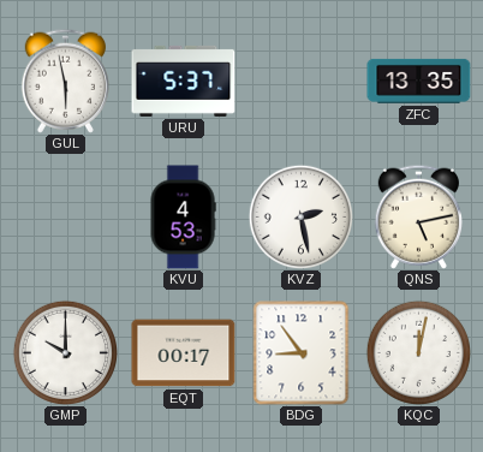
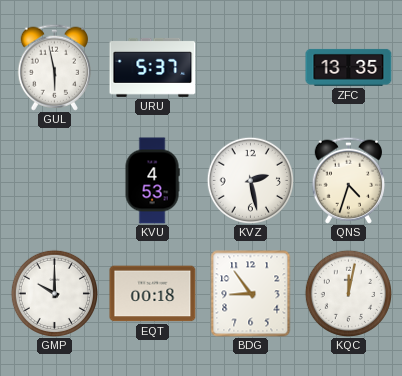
QNS: 5:13 -> 4:33
EQT: 00:17 -> 00:18
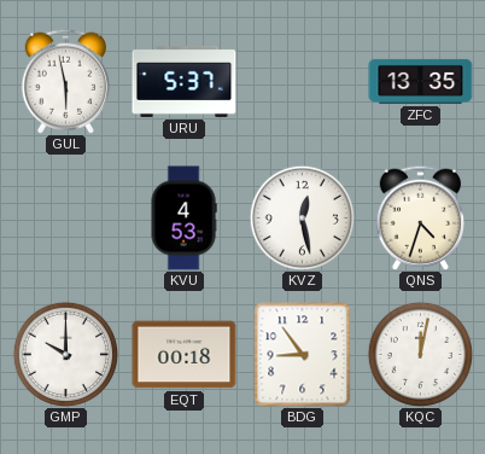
KVZ: 2:28 -> 12:28
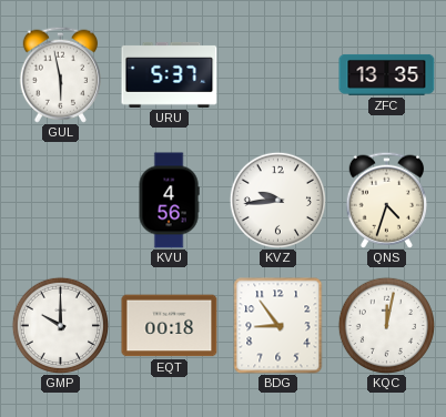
KVU: 4:53 -> 4:56
KVZ: 12:28 -> 9:44
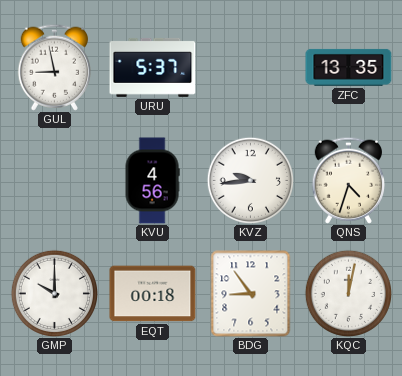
GUL: 5:58 -> 8:58
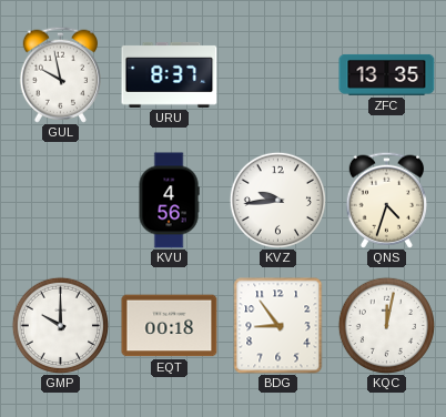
GUL: 8:58 -> 9:58
URU: 5:37 -> 8:37
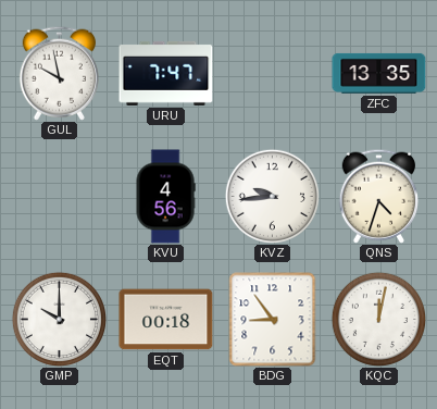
URU: 8:37 -> 7:47
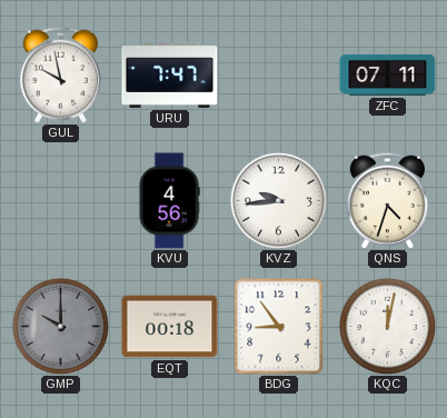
ZFC: 13:35 -> 07:11
GMP dial: white -> grey
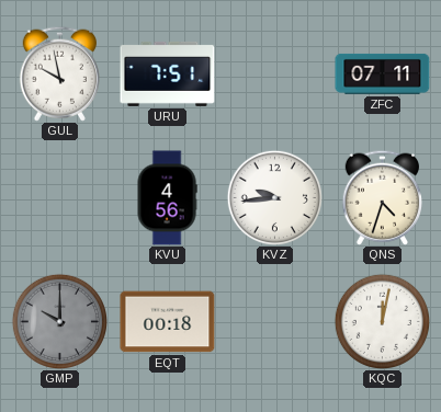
URU: 7:47 -> 7:51
BDG: 8:54 -> none
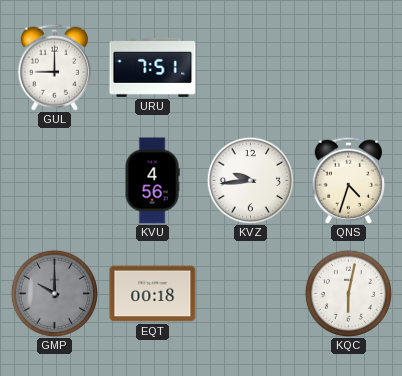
GUL: 9:58 -> 9:00
ZFC: 07:11 -> none
KQC: 12:02 -> 6:02
